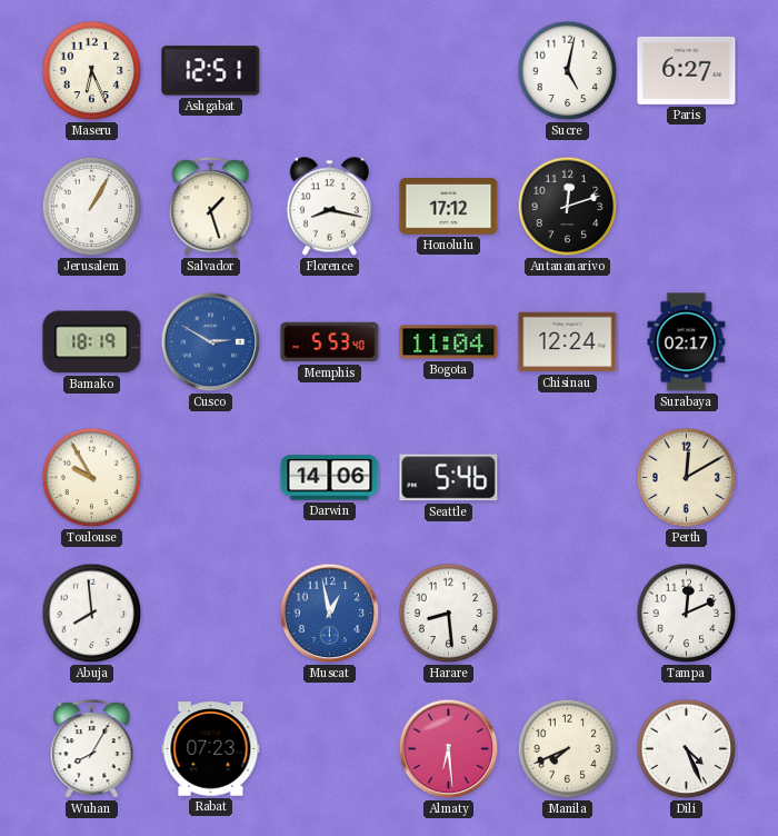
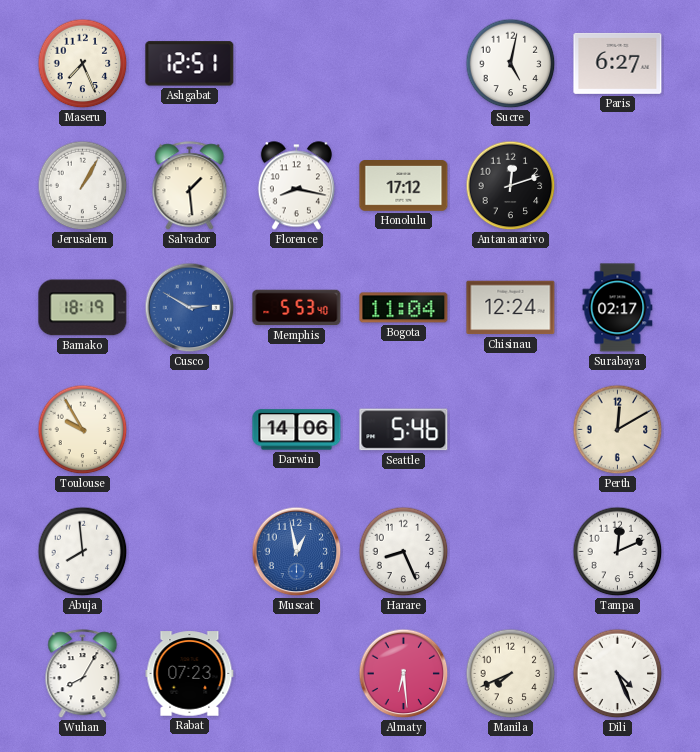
Maseru: 6:26 -> 7:26
Salvador: 1:27 -> 1:29
Harare: 8:29 -> 8:26
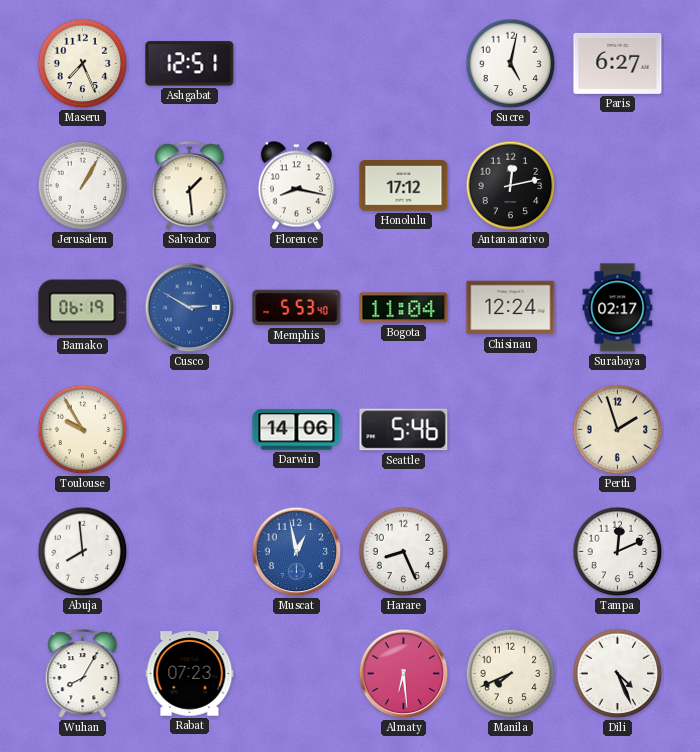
Antananarivo: 12:12 -> 12:13
Bamako: 18:19 -> 06:19
Perth: 12:10 -> 1:57
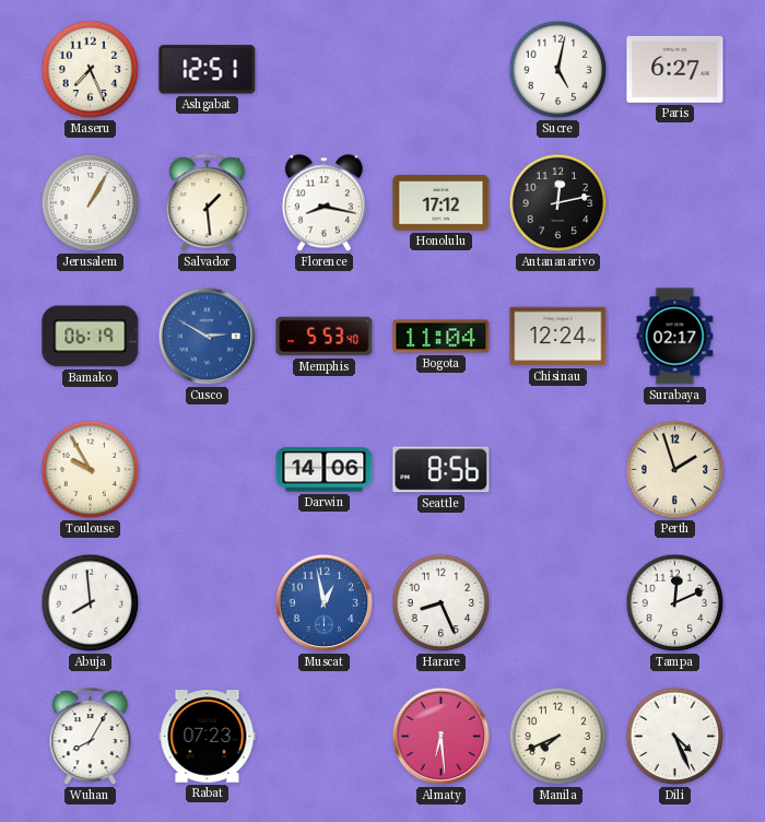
Seattle: 5:46 -> 8:56
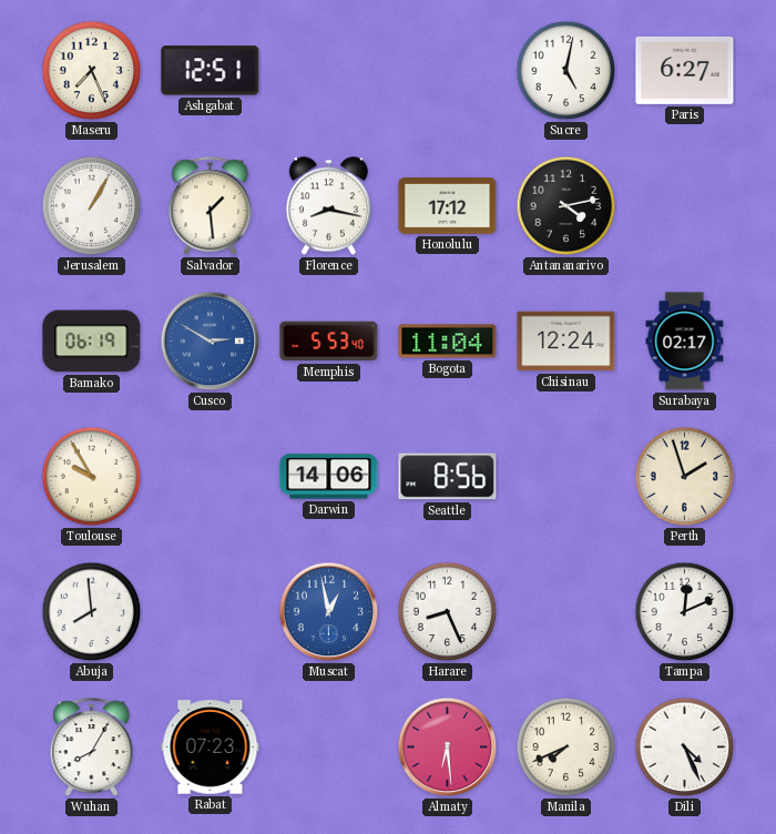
Antananarivo: 12:13 -> 4:13
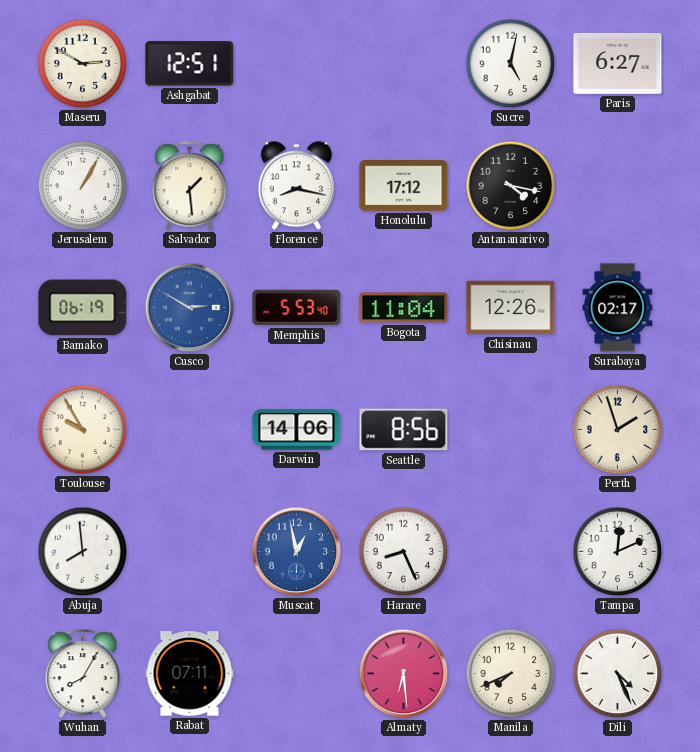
Maseru: 7:26 -> 2:50
Antananarivo: 4:13 -> 4:17
Chisinau: 12:24 -> 12:26
Rabat: 07:23 -> 07:11
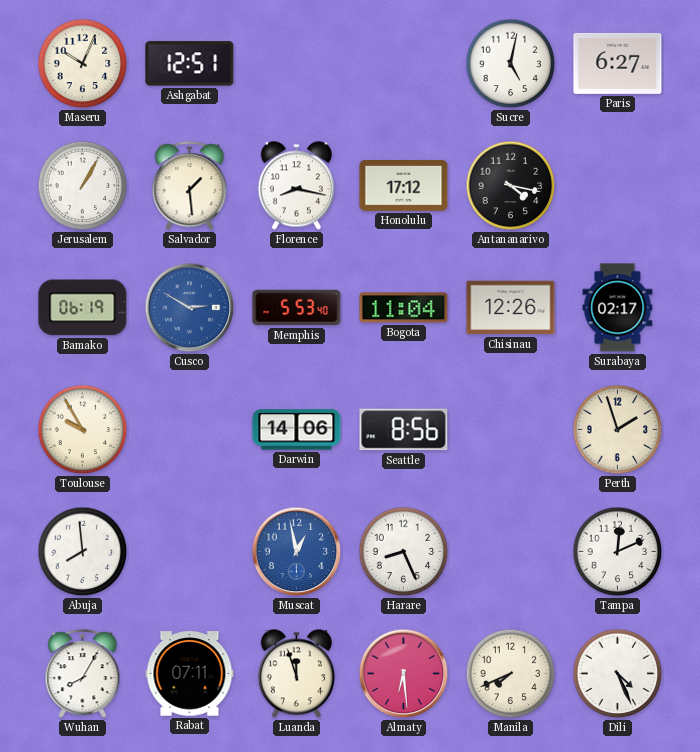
Maseru: 2:50 -> 10:04
Luanda: none -> 11:57
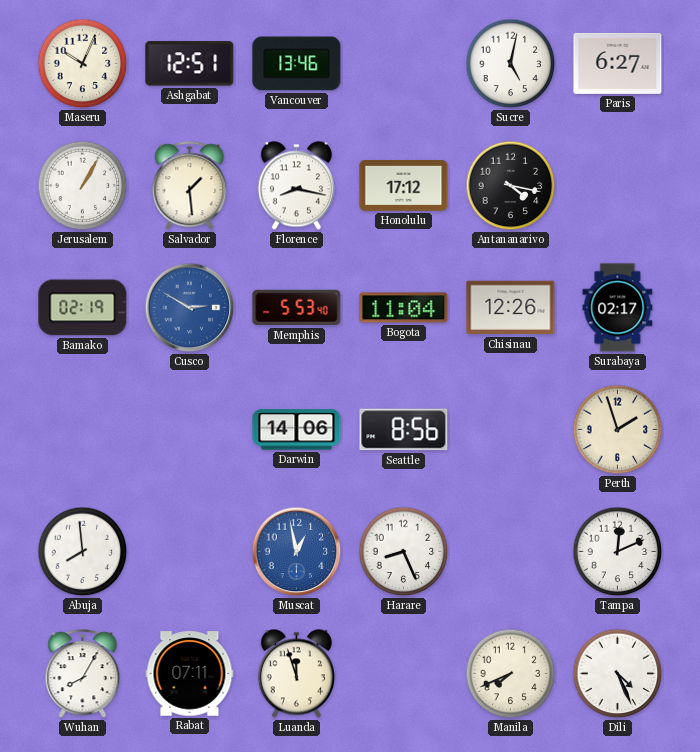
Vancouver: none -> 13:46
Bamako: 06:19 -> 02:19
Toulouse: 9:55 -> none
Almaty: 6:29 -> none
